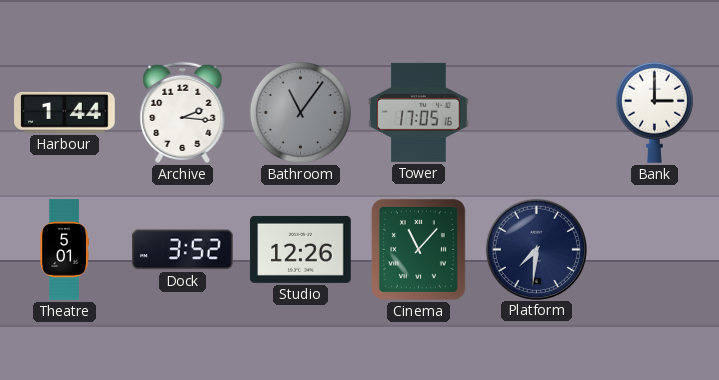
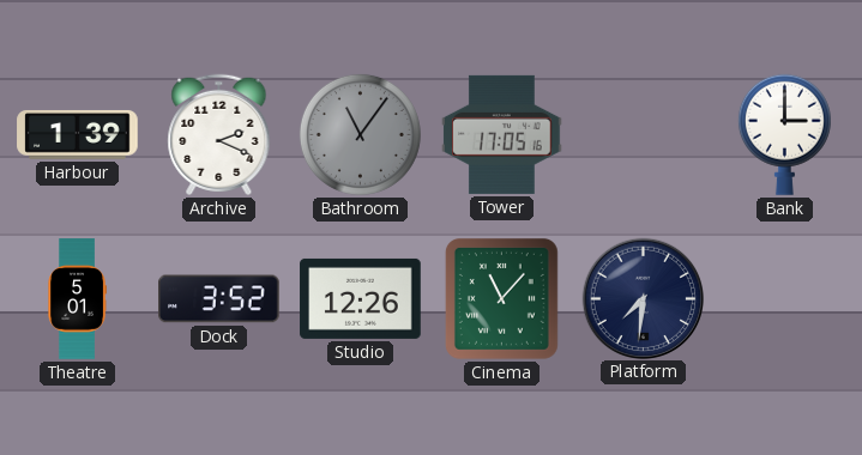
Harbour: 1:44 -> 1:39
Archive: 2:16 -> 2:19
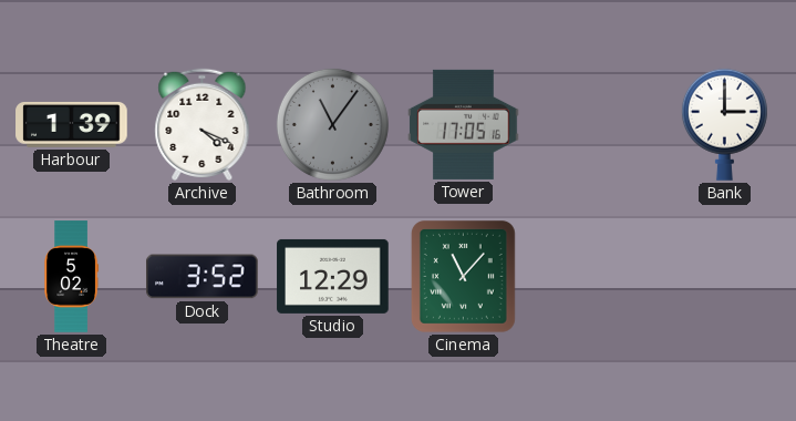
Archive: 2:19 -> 4:19
Theatre: 5:01 -> 5:02
Studio: 12:26 -> 12:29
Platform: 7:31 -> none
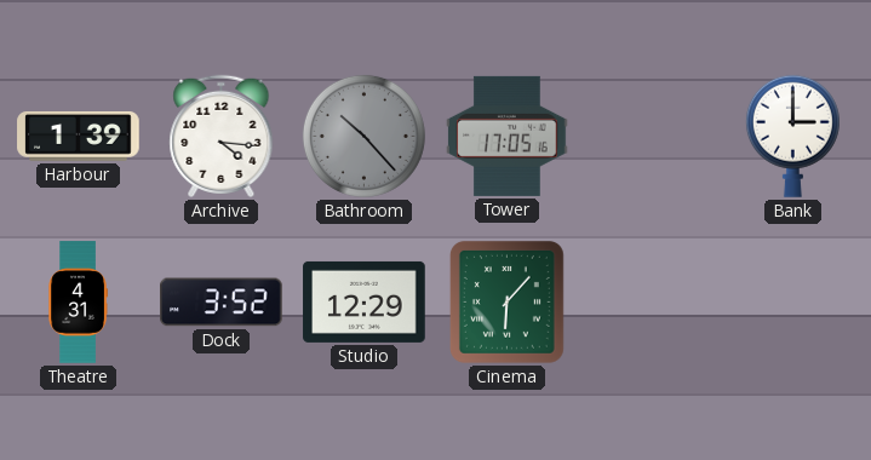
Archive: 4:19 -> 4:16
Bathroom: 11:06 -> 10:23
Theatre: 5:02 -> 4:31
Cinema: 11:07 -> 6:07
